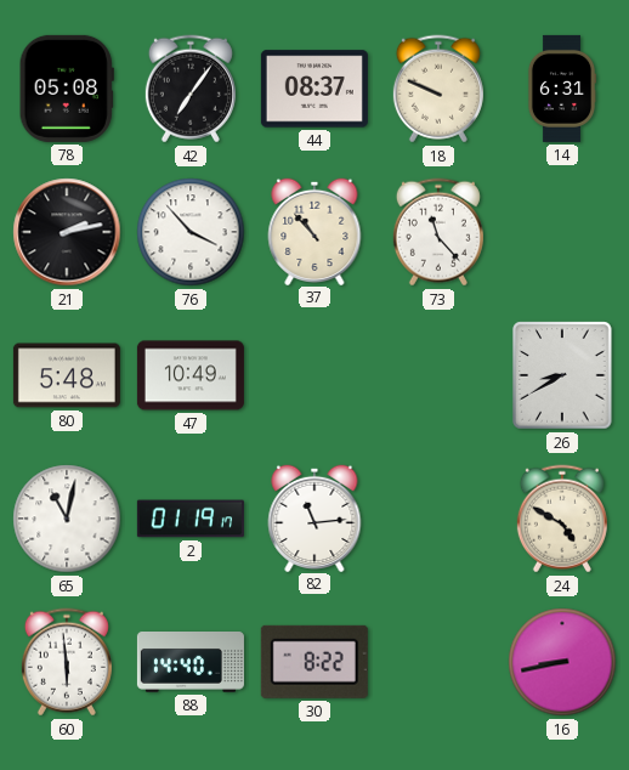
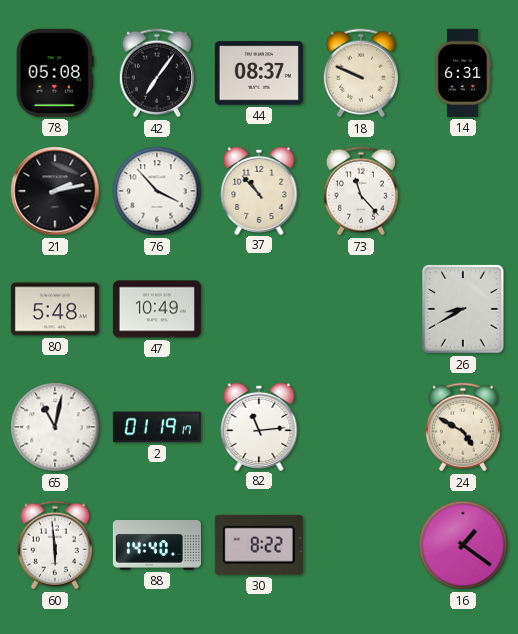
16: 8:43 -> 1:21
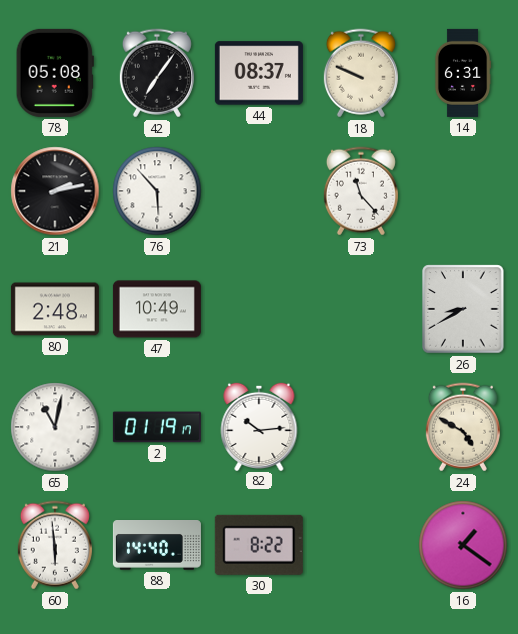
76: 3:53 -> 5:53
37: 10:53 -> none
80: 5:48 -> 2:48
82: 11:14 -> 10:14
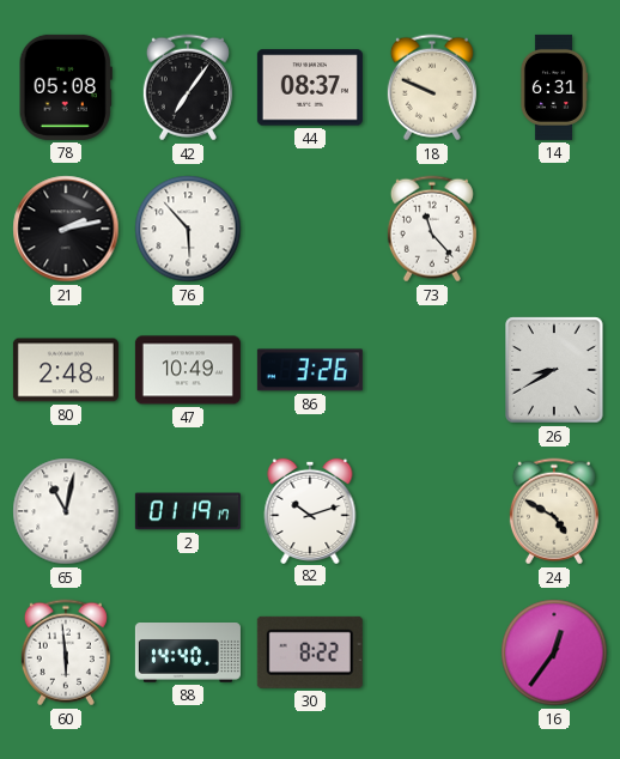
86: none -> 3:26
82: 10:14 -> 10:12
16: 1:21 -> 12:36
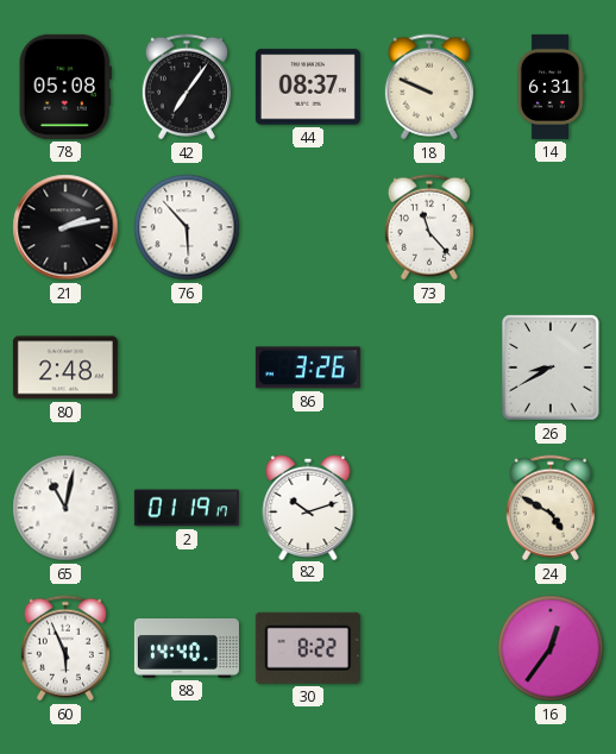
47: 10:49 -> none
60: 5:59 -> 5:56
